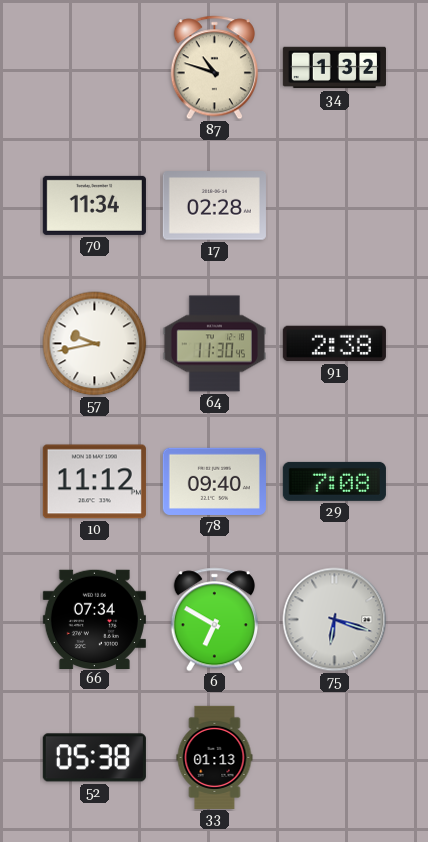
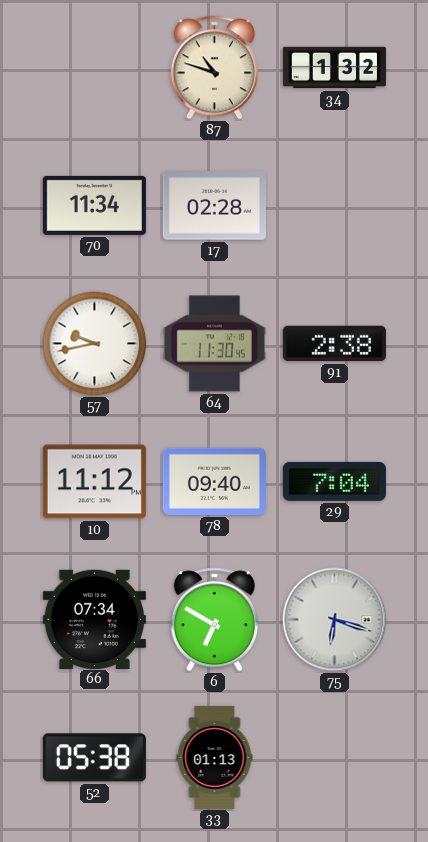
29: 7:08 -> 7:04
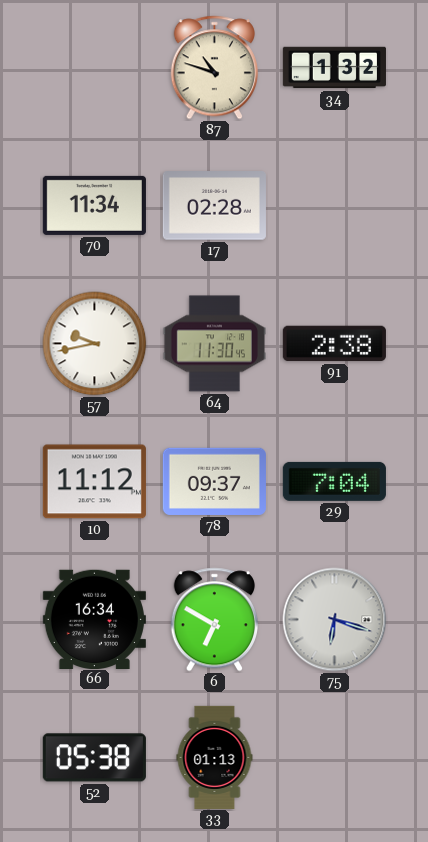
78: 09:40 -> 09:37
66: 07:34 -> 16:34
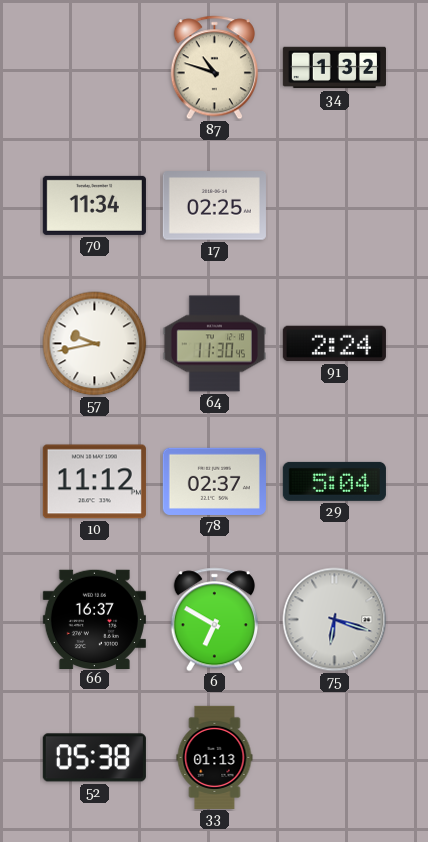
17: 02:28 -> 02:25
91: 2:38 -> 2:24
78: 09:37 -> 02:37
29: 7:04 -> 5:04
66: 16:34 -> 16:37
